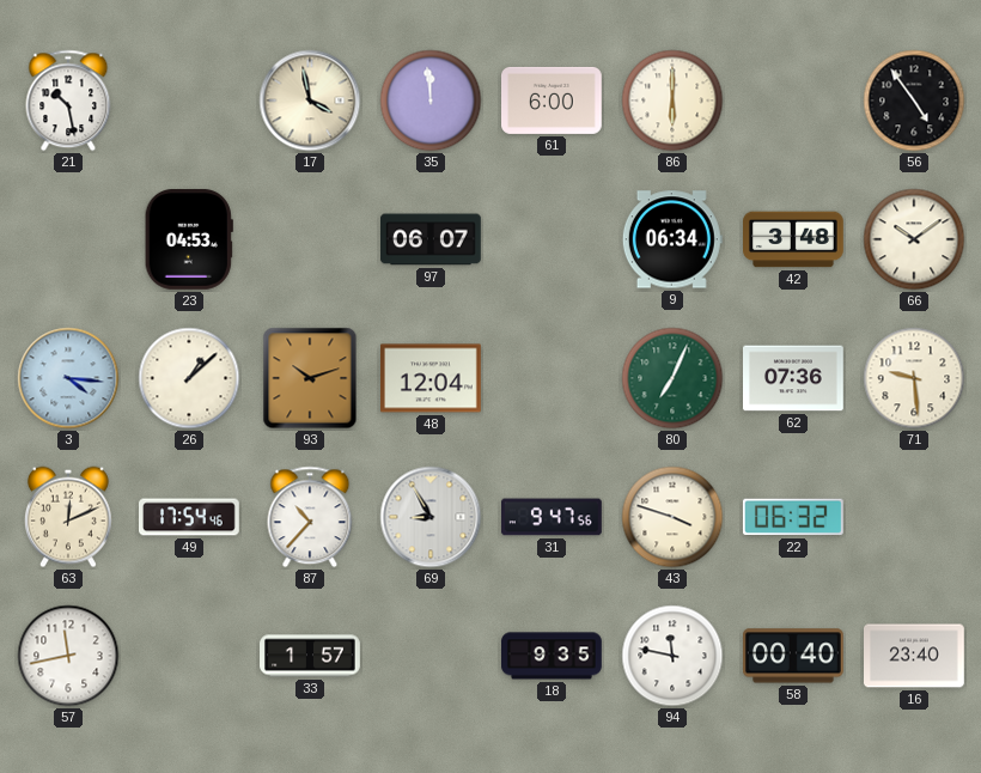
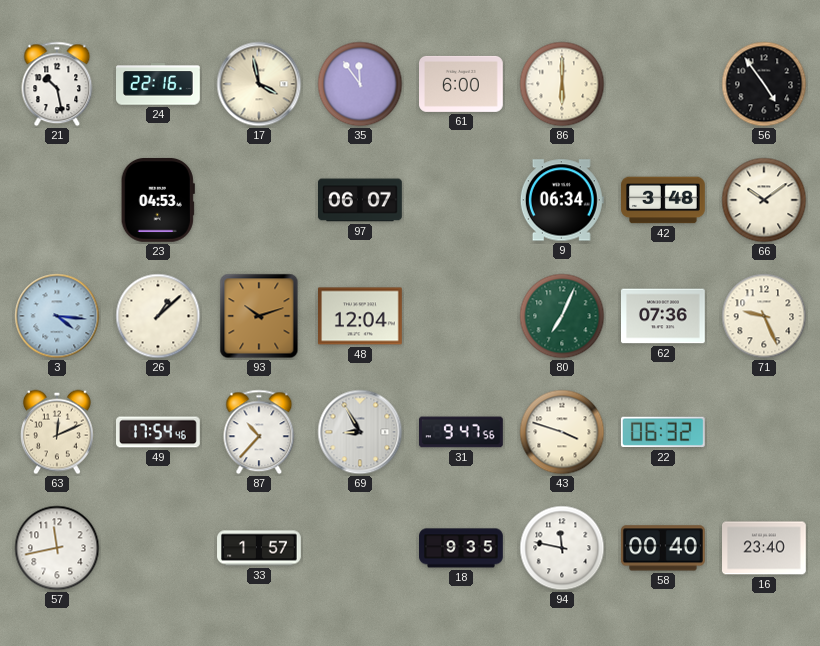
24: none -> 22:16
35: 11:59 -> 11:54
71: 9:29 -> 9:26
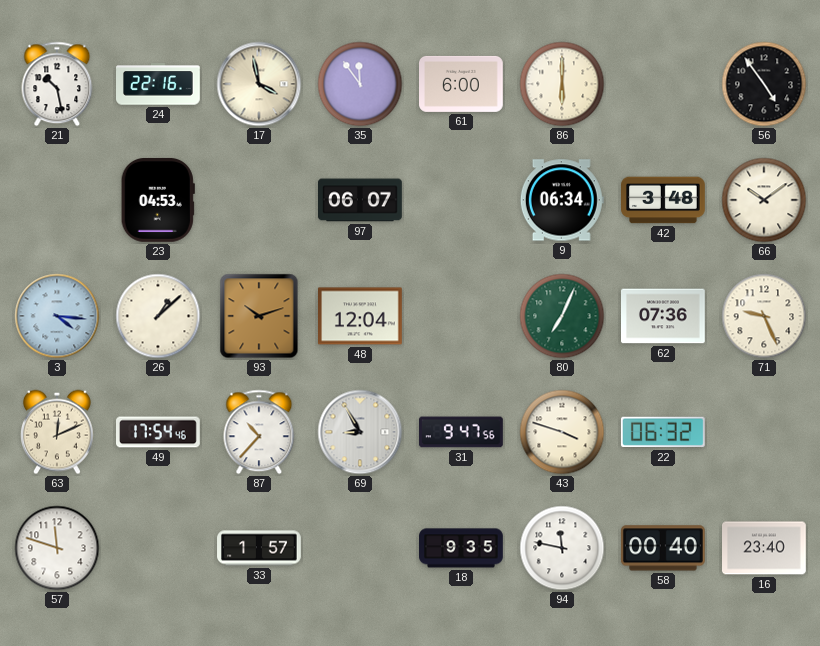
57: 11:43 -> 11:48
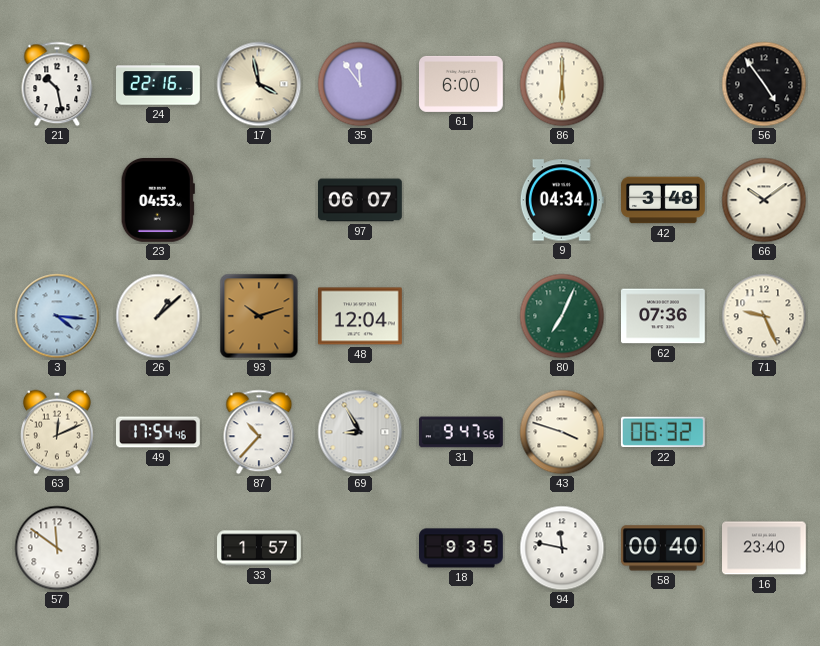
9: 06:34 -> 04:34
57: 11:48 -> 11:51
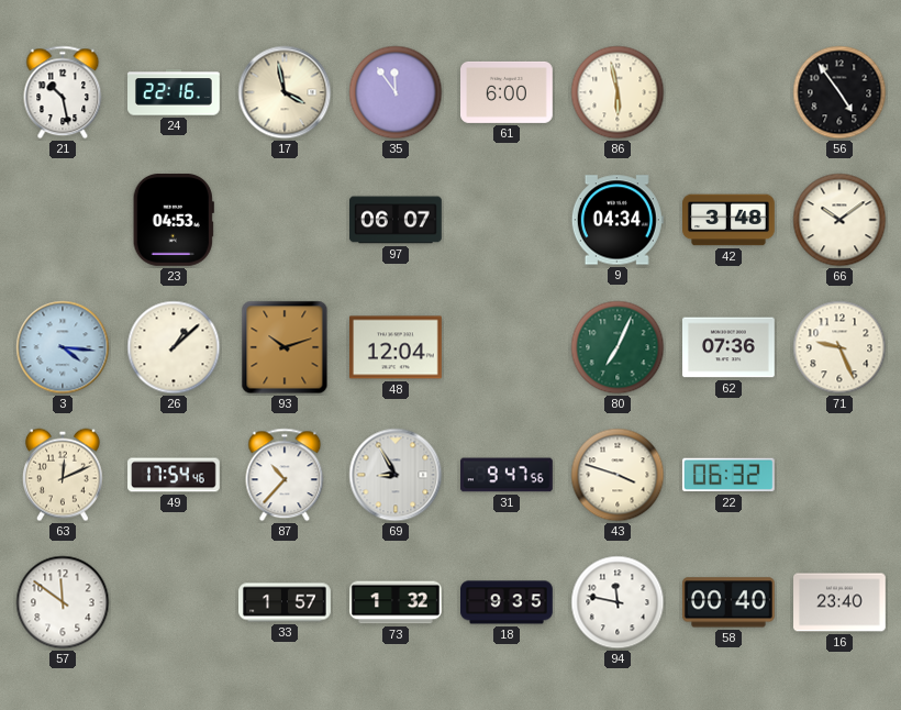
86: 6:00 -> 5:58
73: none -> 1:32
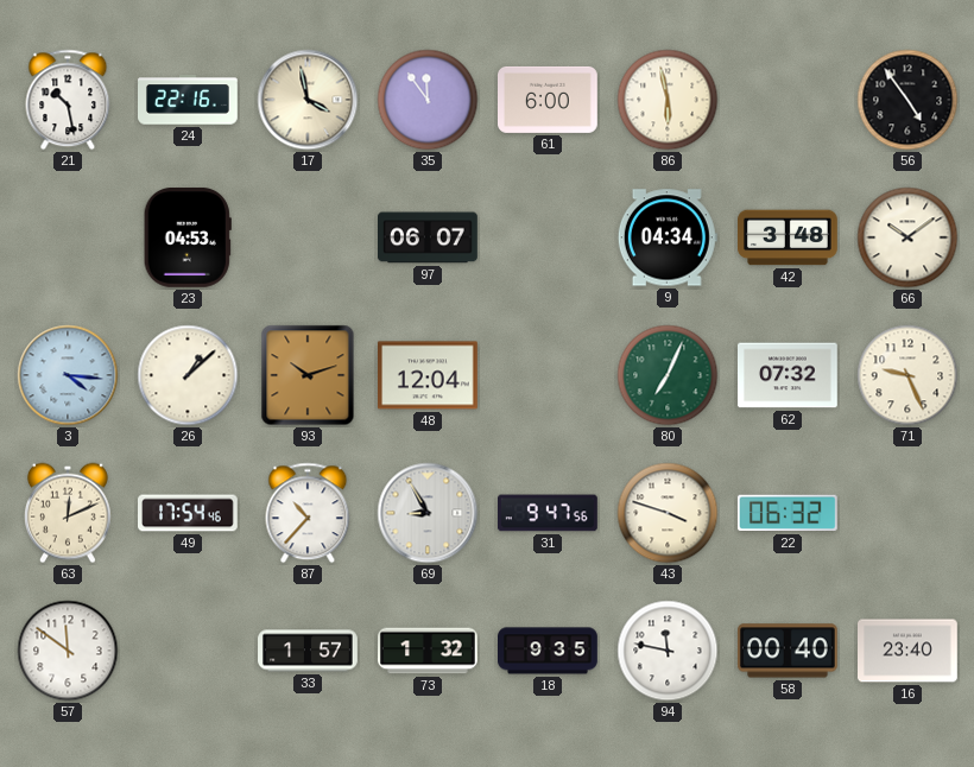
62: 07:36 -> 07:32
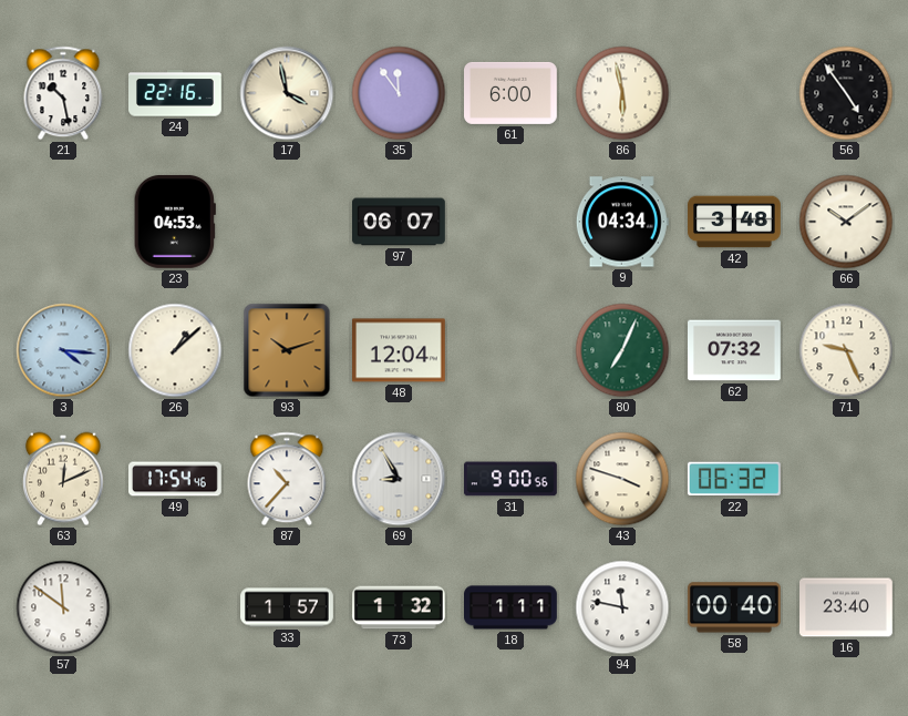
31: 9:47 -> 9:00
18: 9:35 -> 1:11
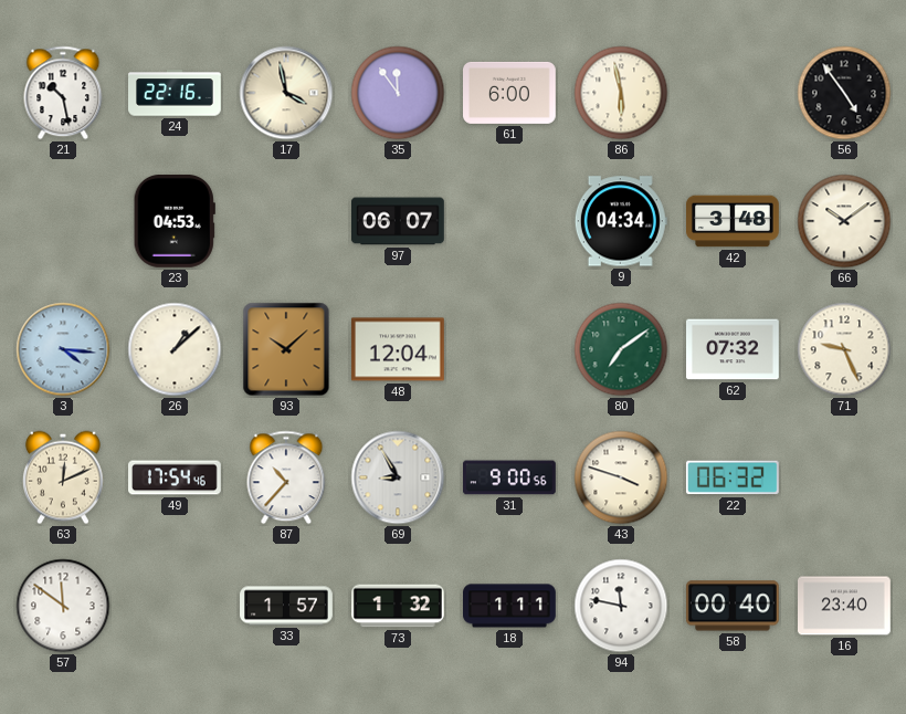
93: 10:12 -> 10:08
80: 7:04 -> 7:09
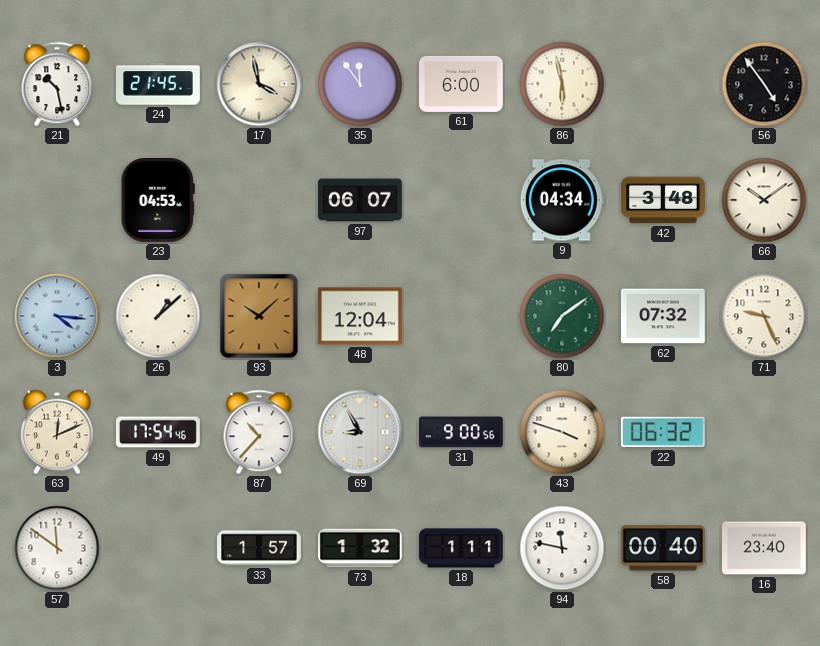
24: 22:16 -> 21:45
